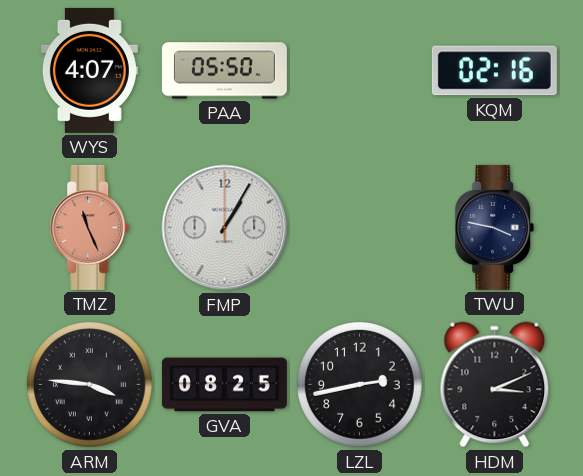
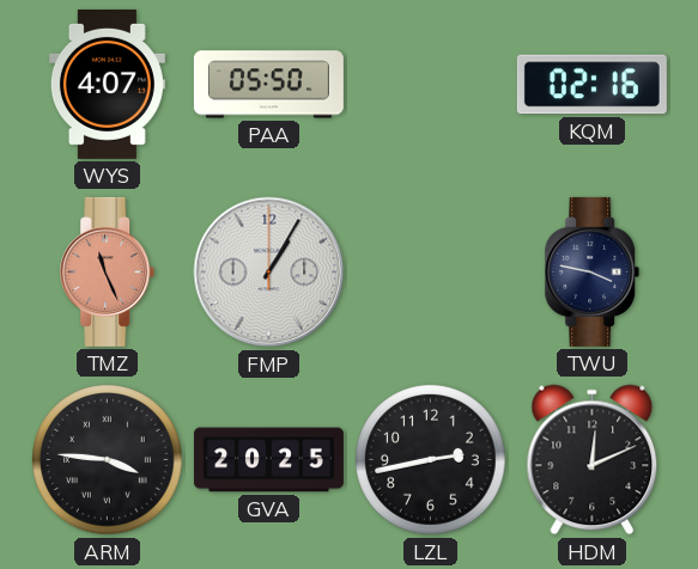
GVA: 08:25 -> 20:25
HDM: 3:11 -> 12:11
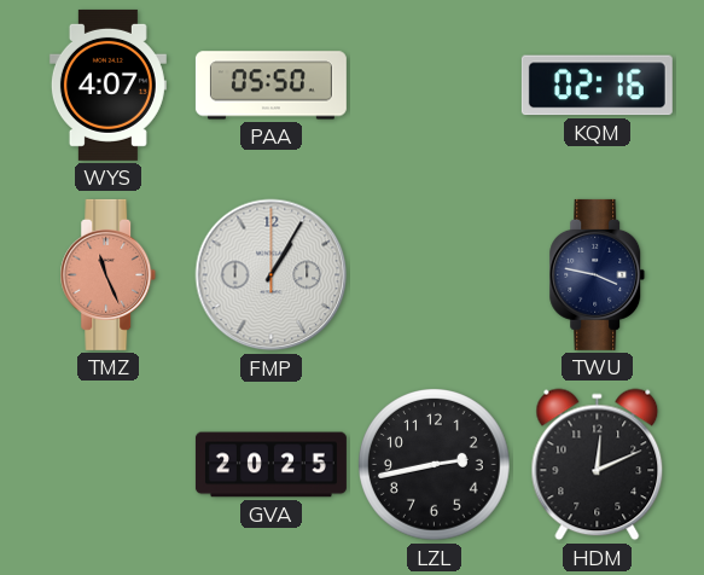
ARM: 3:46 -> none
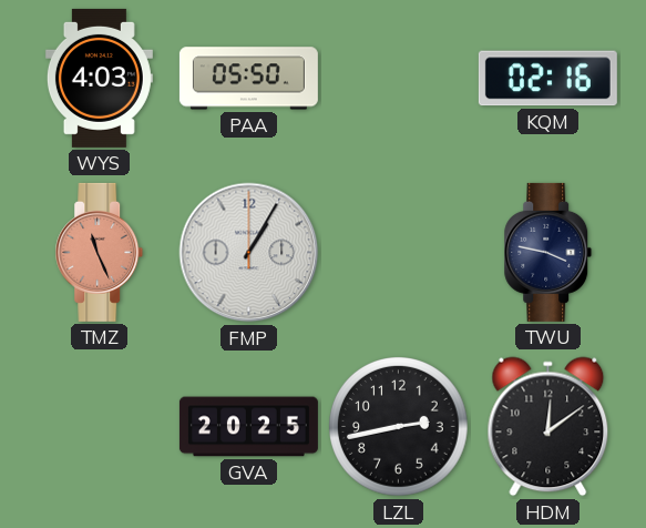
WYS: 4:07 -> 4:03
HDM: 12:11 -> 12:09
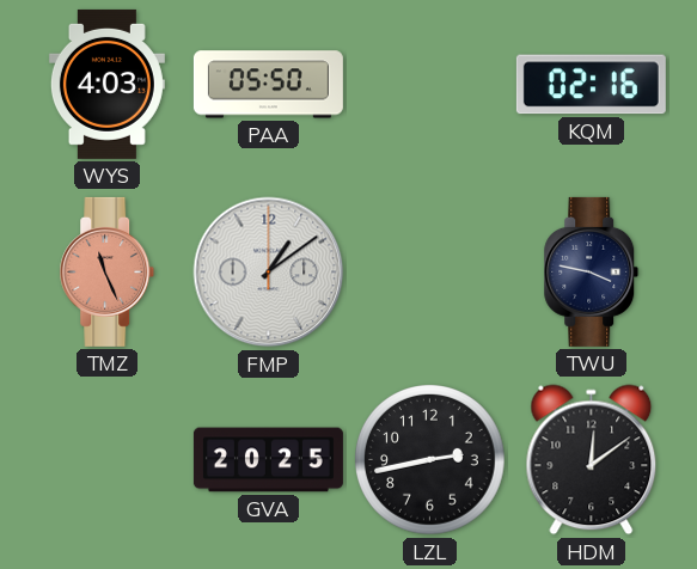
FMP: 1:05 -> 1:09
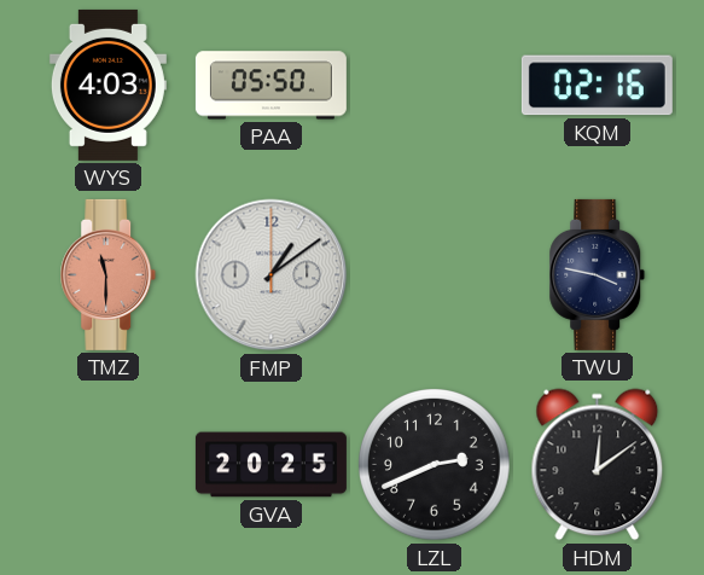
TMZ: 11:26 -> 11:30
LZL: 2:43 -> 2:41
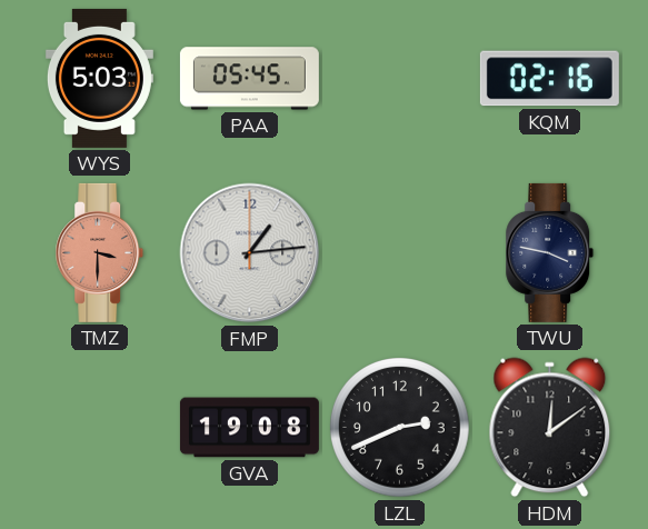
WYS: 4:03 -> 5:03
PAA: 05:50 -> 05:45
TMZ: 11:30 -> 3:30
FMP: 1:09 -> 1:14
GVA: 20:25 -> 19:08
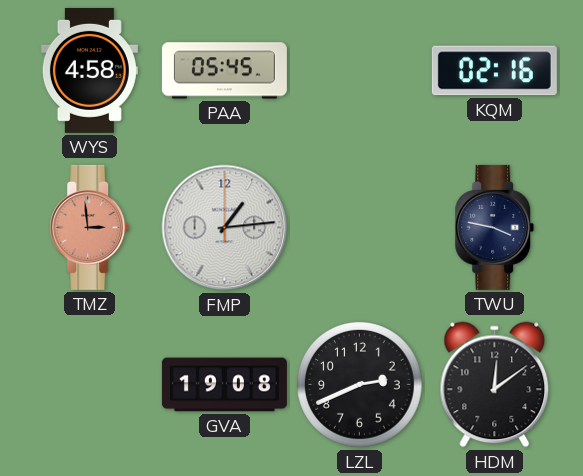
WYS: 5:03 -> 4:58
TMZ: 3:30 -> 2:59
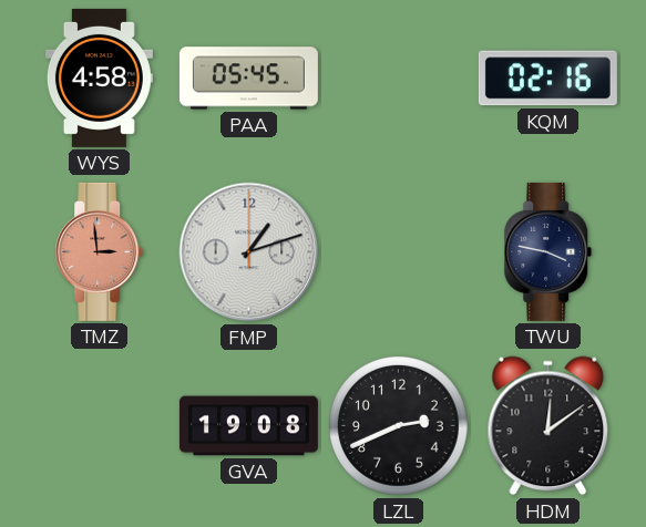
FMP: 1:14 -> 1:12
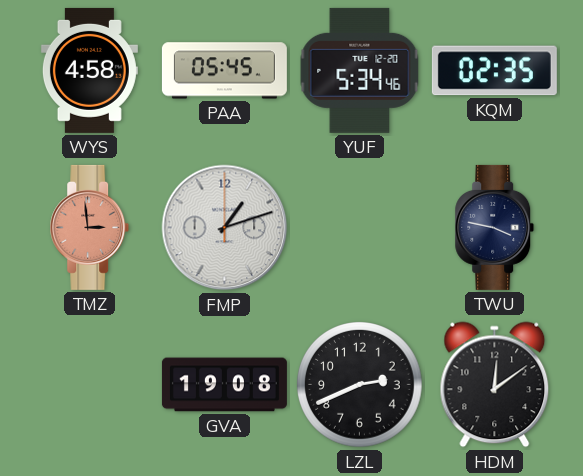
YUF: none -> 5:34
KQM: 02:16 -> 02:35
